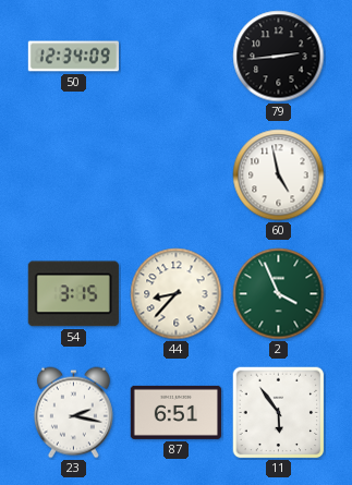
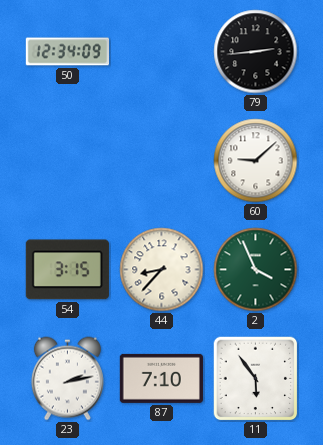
60: 4:58 -> 9:08
23: 2:17 -> 2:13
87: 6:51 -> 7:10
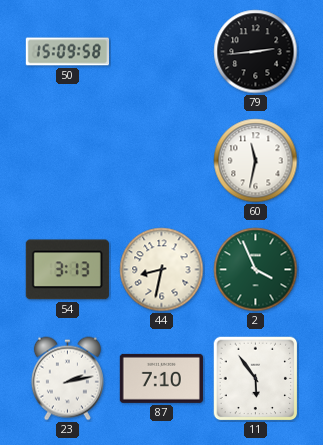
50: 12:34 -> 15:09
60: 9:08 -> 11:32
54: 3:15 -> 3:13
44: 8:37 -> 8:32
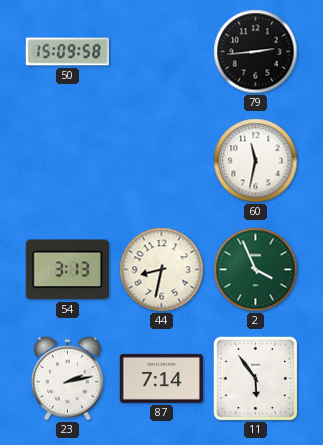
87: 7:10 -> 7:14
